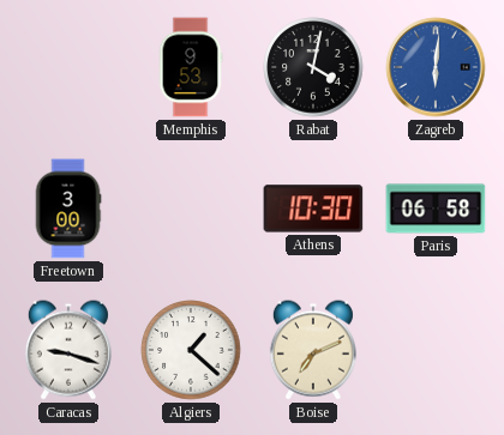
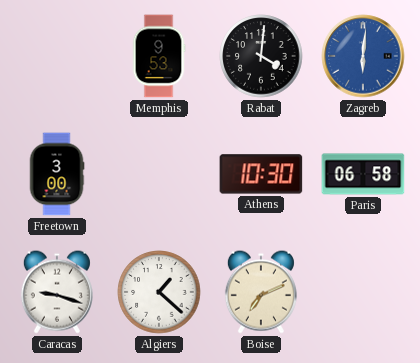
Rabat: 4:02 -> 4:01
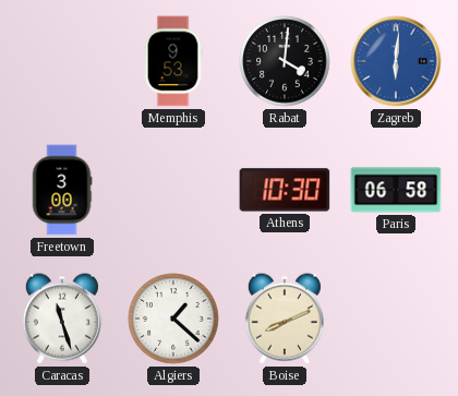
Caracas: 9:18 -> 11:27
Boise: 7:11 -> 8:11
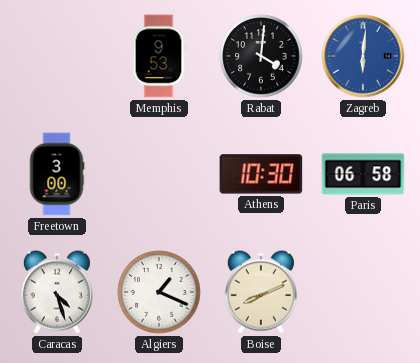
Caracas: 11:27 -> 4:27
Algiers: 1:22 -> 1:19
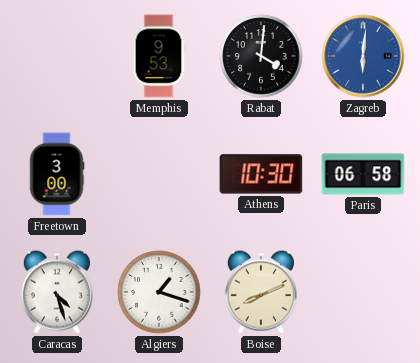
Algiers: 1:19 -> 1:18
